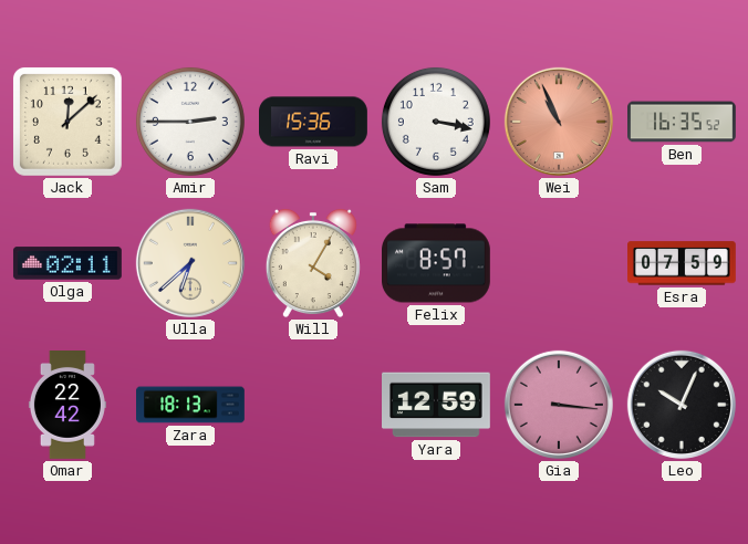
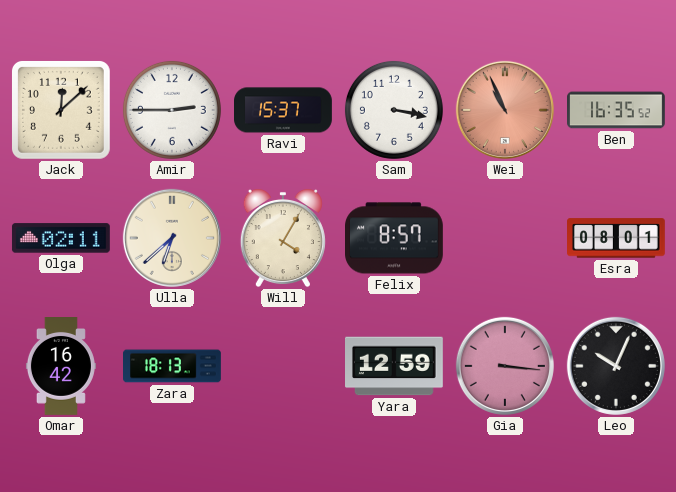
Ravi: 15:36 -> 15:37
Esra: 07:59 -> 08:01
Omar: 22:42 -> 16:42
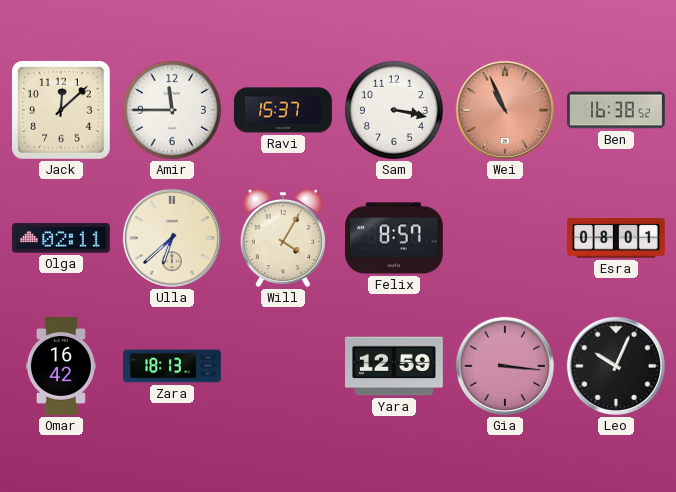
Amir: 2:45 -> 11:45
Ben: 16:35 -> 16:38
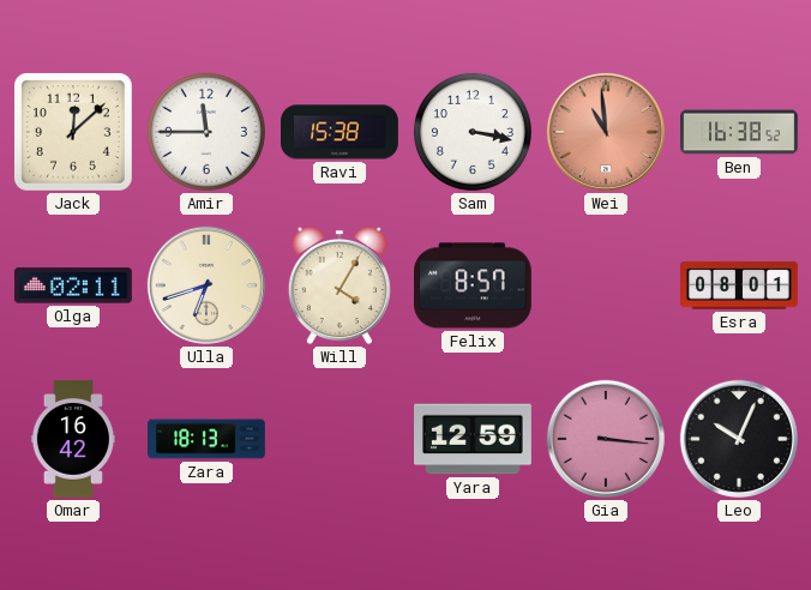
Ravi: 15:37 -> 15:38
Wei: 10:56 -> 10:59
Ulla: 6:38 -> 6:42
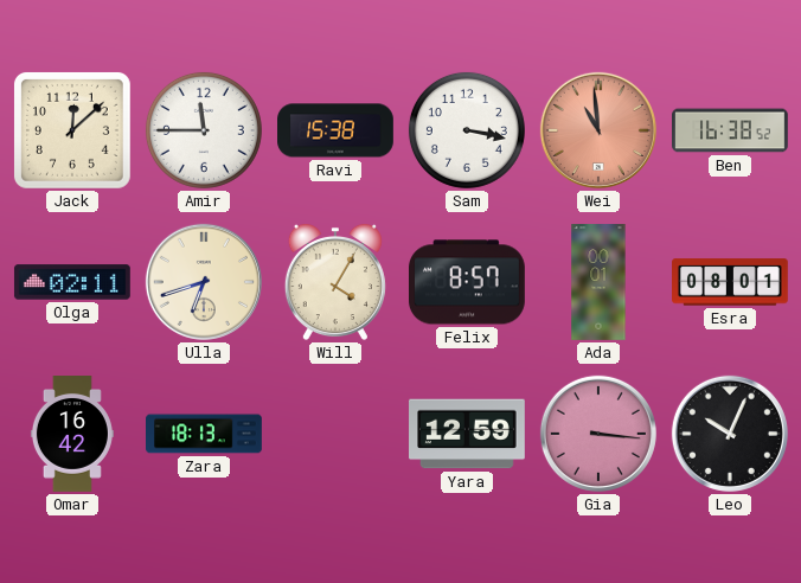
Ada: none -> 00:01
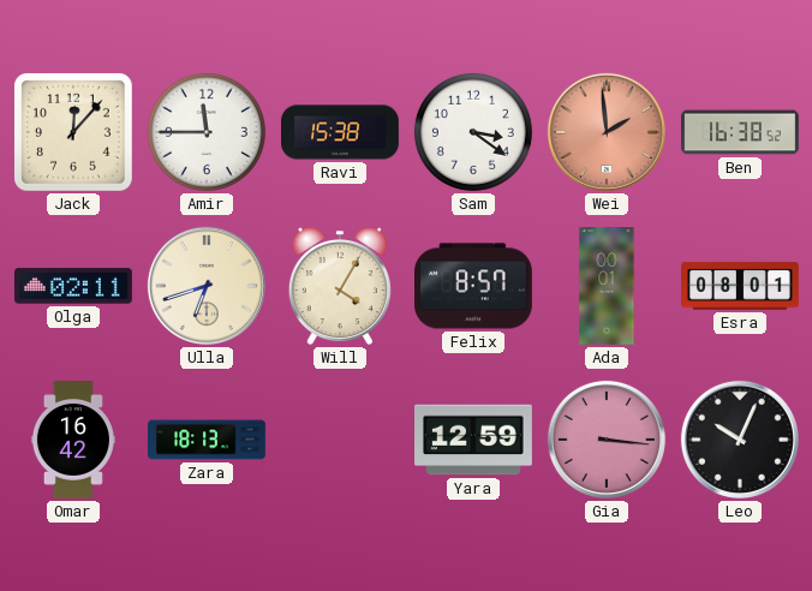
Jack: 12:08 -> 12:07
Sam: 3:17 -> 3:21
Wei: 10:59 -> 1:59
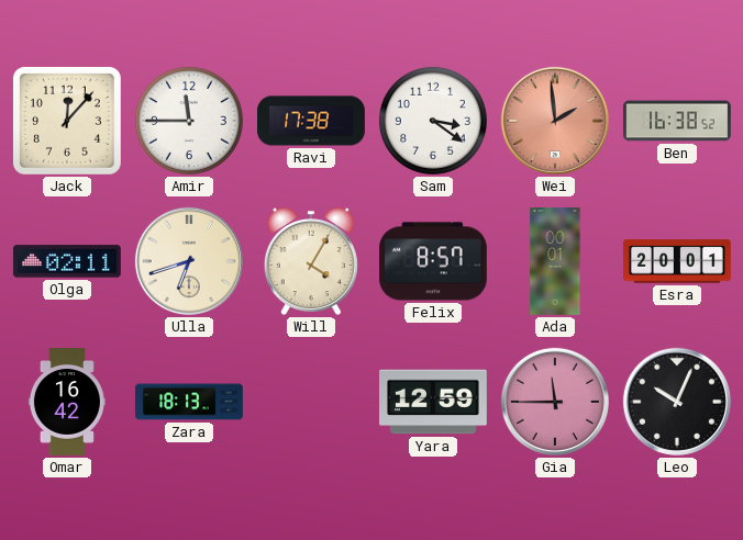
Ravi: 15:38 -> 17:38
Esra: 08:01 -> 20:01
Gia: 3:16 -> 11:45
